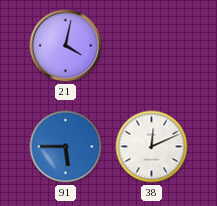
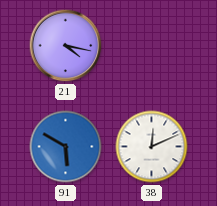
21: 4:02 -> 4:17
91: 5:45 -> 5:50
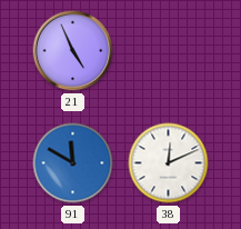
21: 4:17 -> 4:56
91: 5:50 -> 11:50
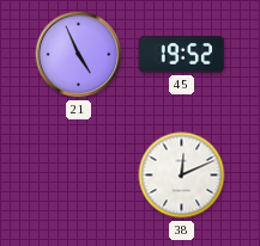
45: none -> 19:52
91: 11:50 -> none
